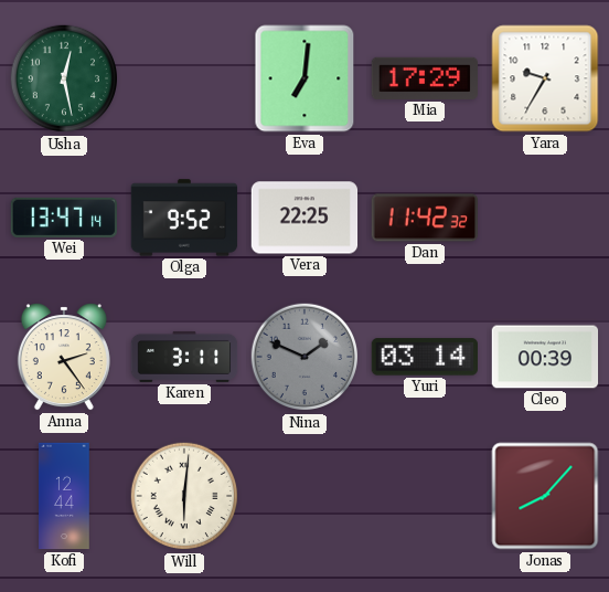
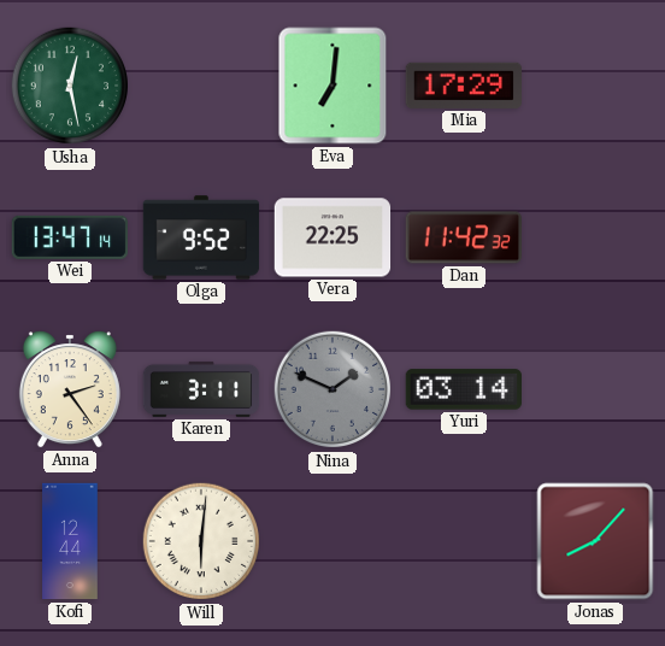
Yara: 9:35 -> none
Cleo: 00:39 -> none
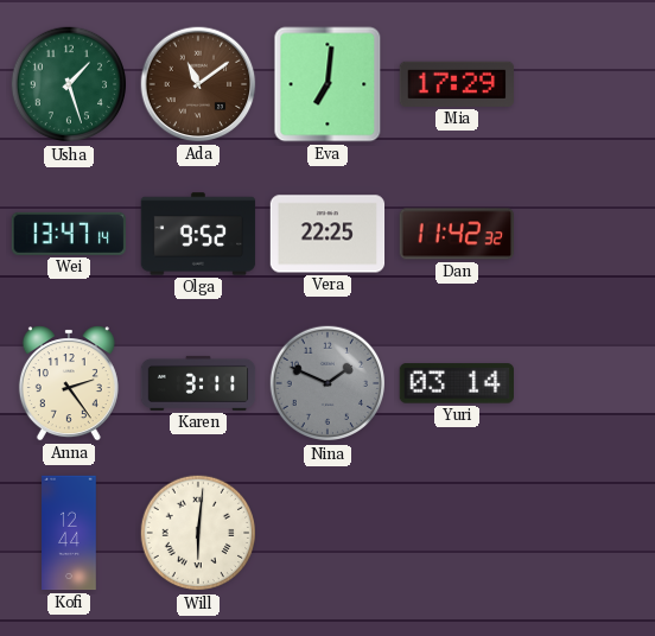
Usha: 12:28 -> 1:27
Ada: none -> 11:09
Jonas: 8:07 -> none
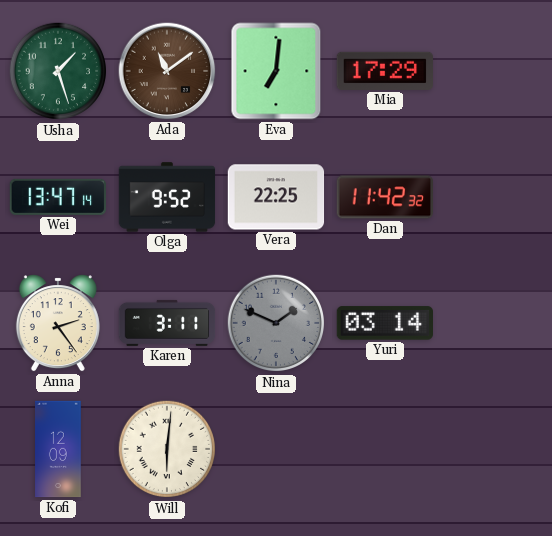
Kofi: 12:44 -> 12:09
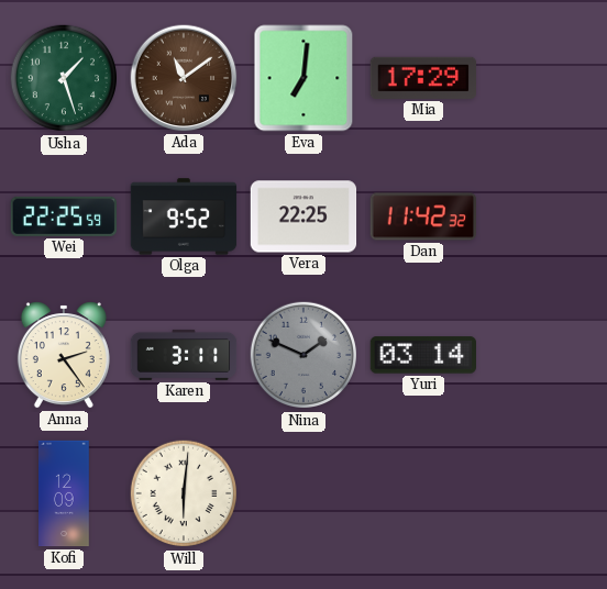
Wei: 13:47 -> 22:25
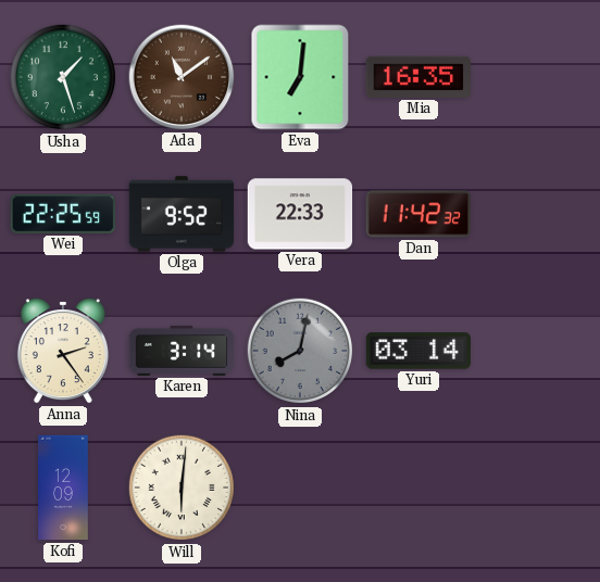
Mia: 17:29 -> 16:35
Vera: 22:25 -> 22:33
Karen: 3:11 -> 3:14
Nina: 1:49 -> 8:02
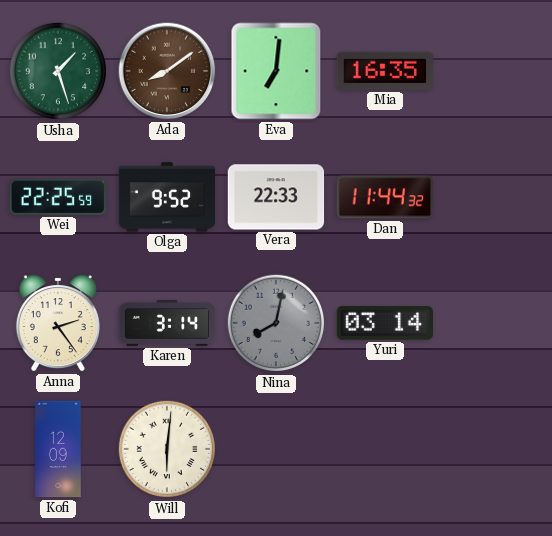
Ada: 11:09 -> 8:09
Dan: 11:42 -> 11:44
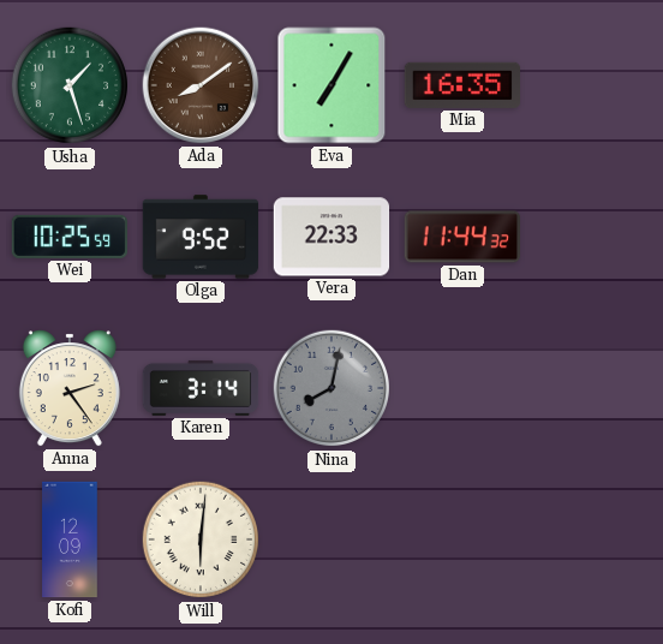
Eva: 7:01 -> 7:05
Wei: 22:25 -> 10:25
Yuri: 03:14 -> none
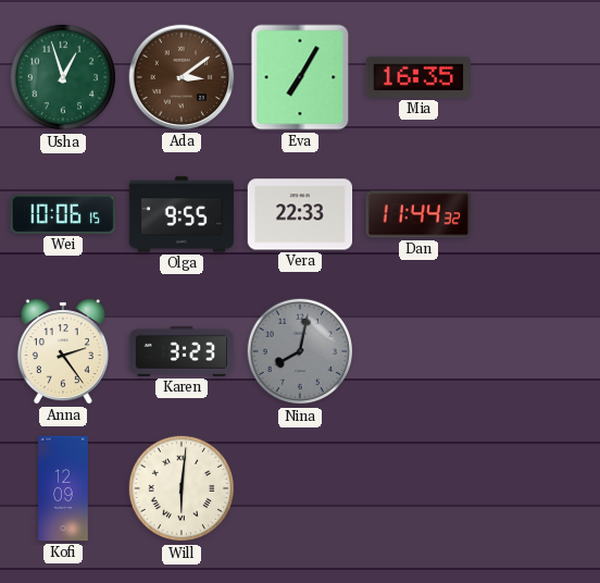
Usha: 1:27 -> 12:57
Ada: 8:09 -> 3:09
Wei: 10:25 -> 10:06
Olga: 9:52 -> 9:55
Karen: 3:14 -> 3:23
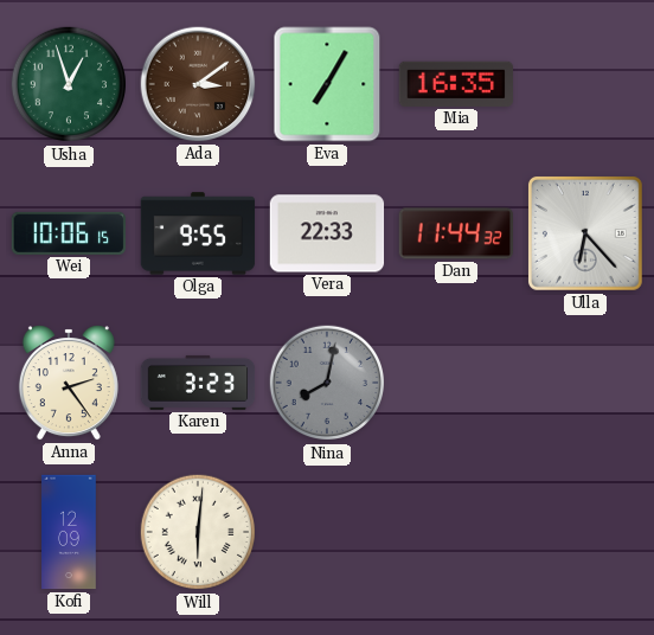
Ulla: none -> 6:23
